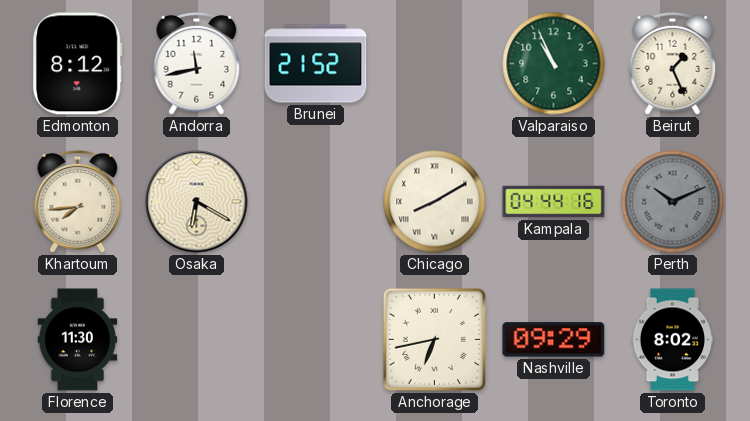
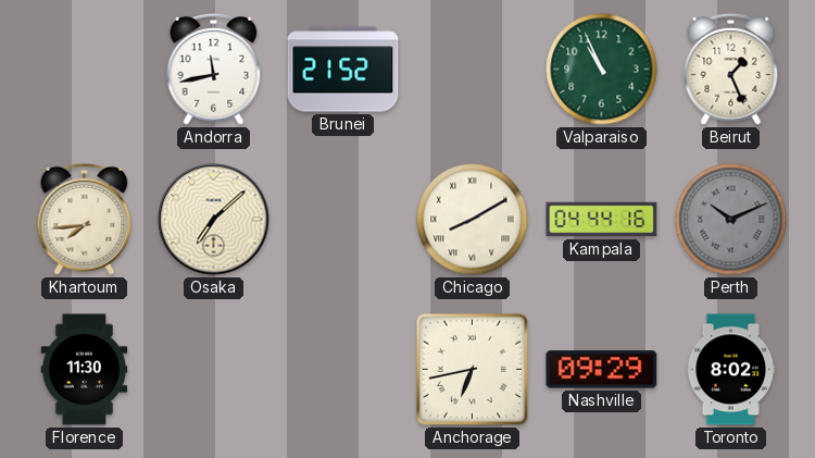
Edmonton: 8:12 -> none
Osaka: 6:20 -> 7:08
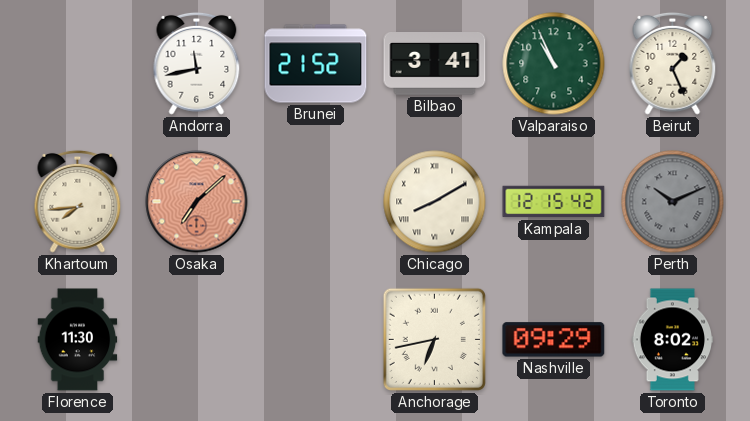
Bilbao: none -> 3:41
Osaka dial: cream -> salmon
Kampala: 04:44 -> 12:15
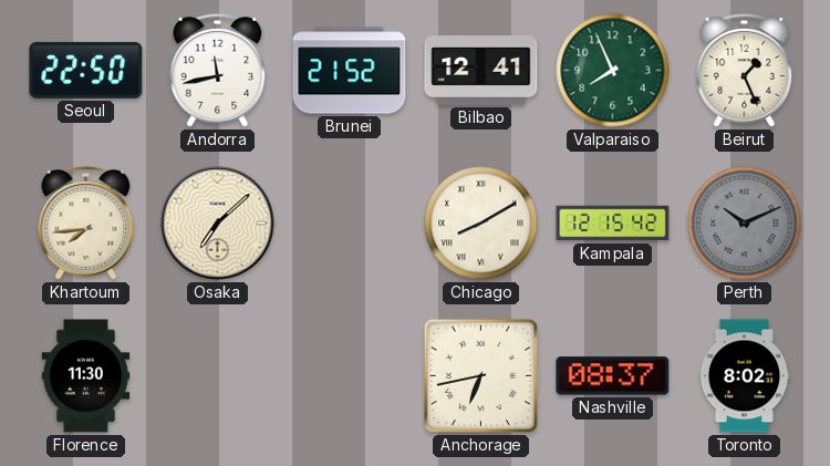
Seoul: none -> 22:50
Bilbao: 3:41 -> 12:41
Valparaiso: 10:56 -> 7:56
Osaka dial: salmon -> cream
Nashville: 09:29 -> 08:37
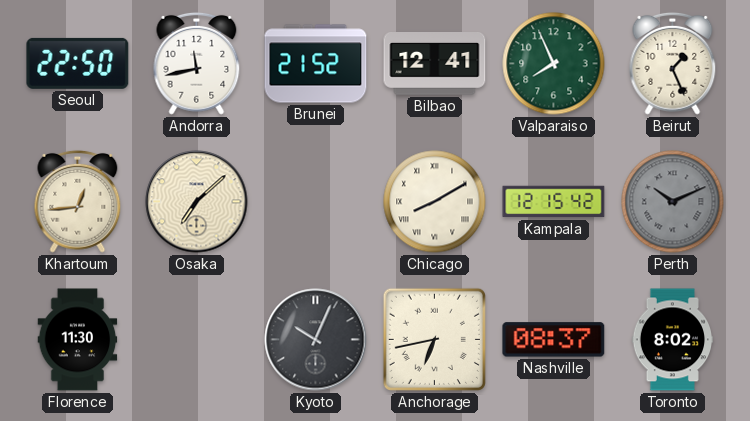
Khartoum: 7:44 -> 12:44
Kyoto: none -> 10:04
